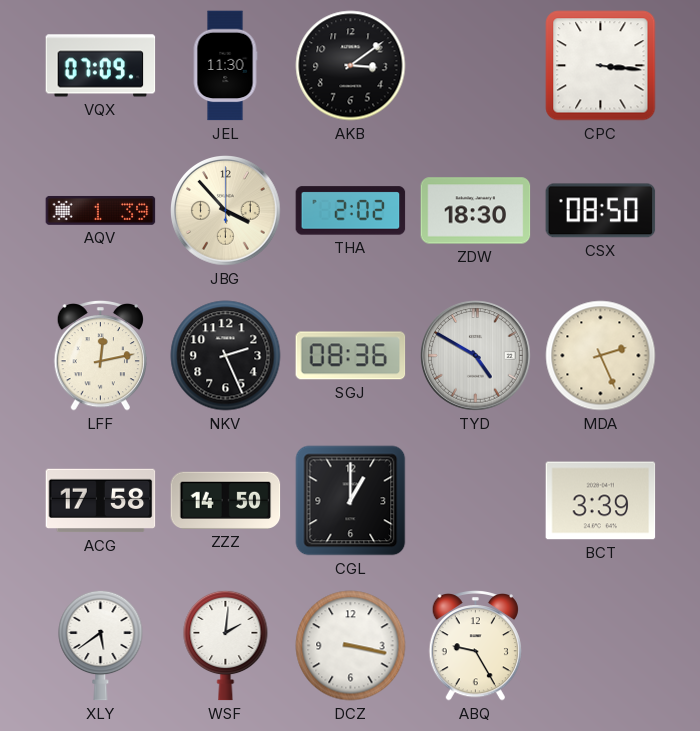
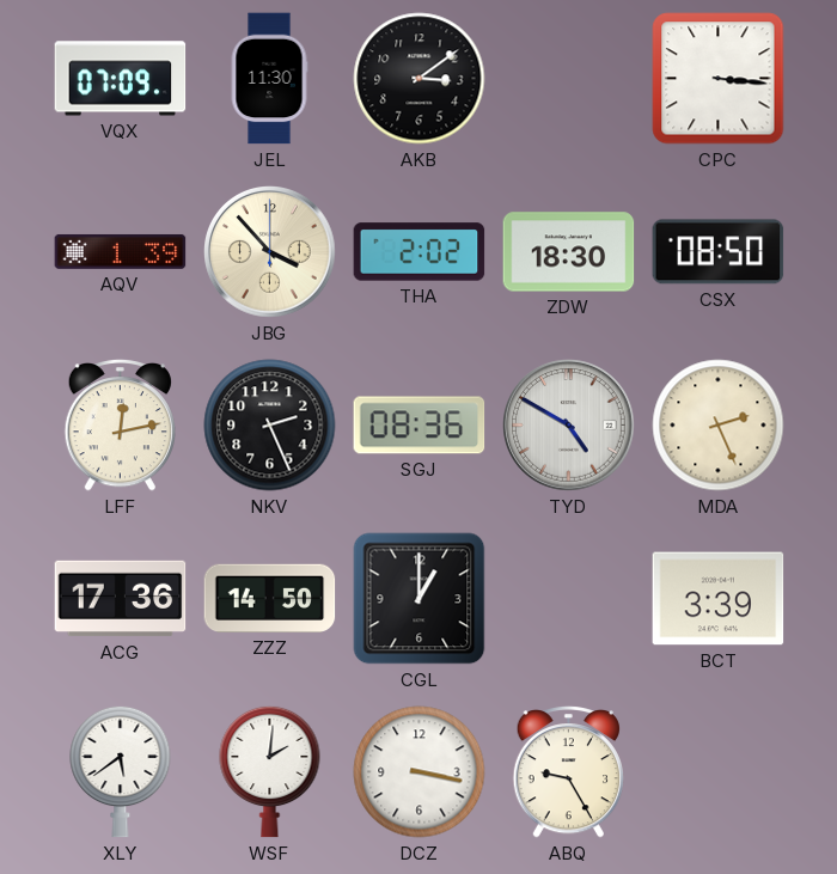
ACG: 17:58 -> 17:36
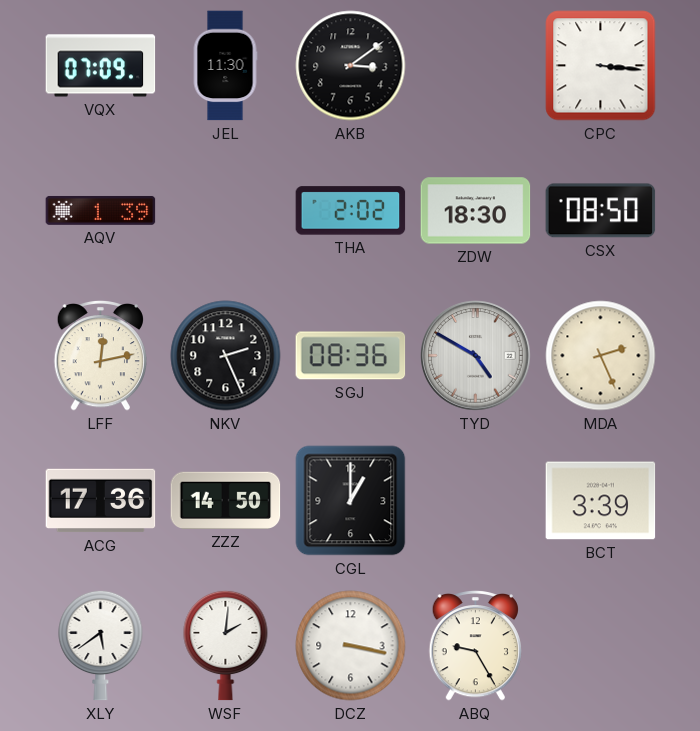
JBG: 3:53 -> none
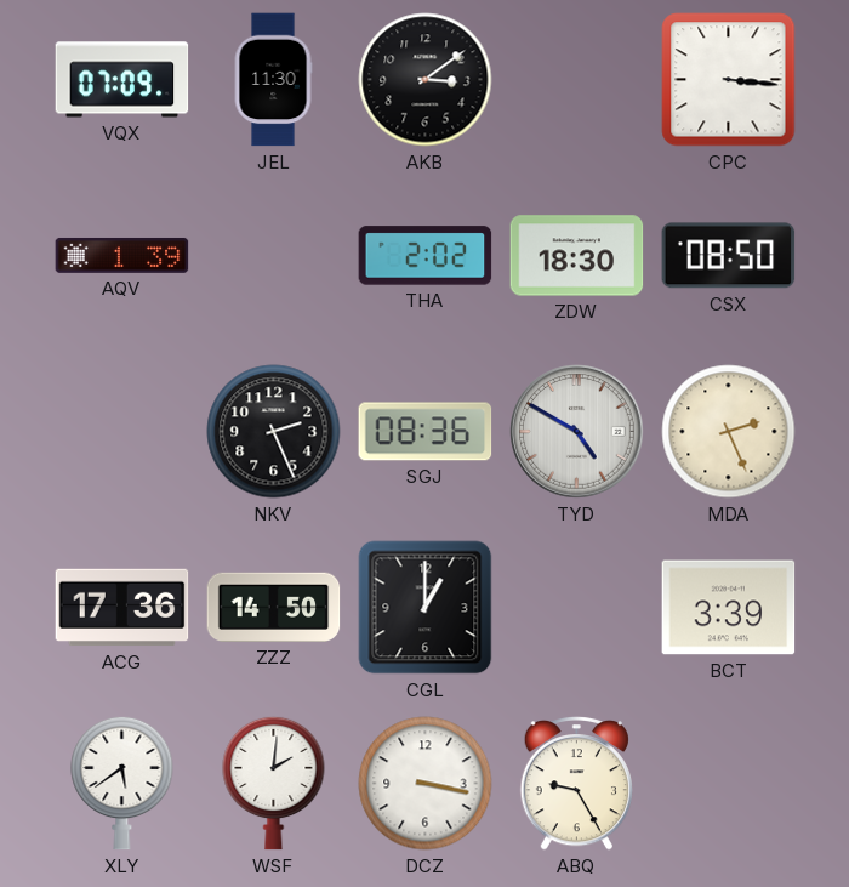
LFF: 12:13 -> none
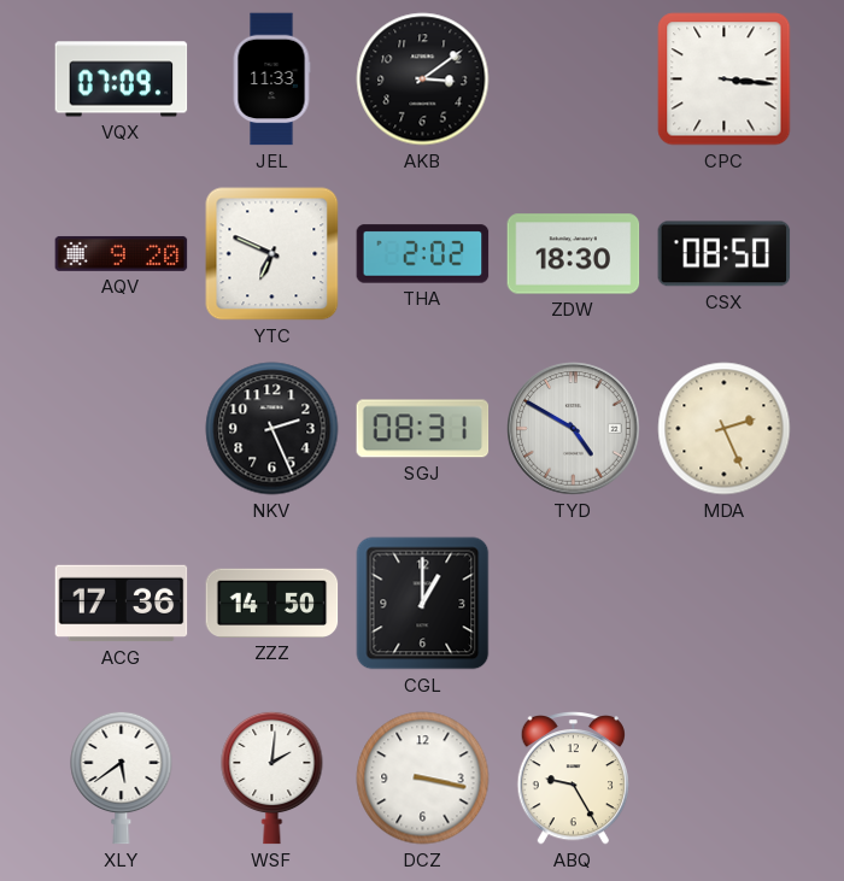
JEL: 11:30 -> 11:33
AQV: 1:39 -> 9:20
YTC: none -> 6:49
SGJ: 08:36 -> 08:31
BCT: 3:39 -> none
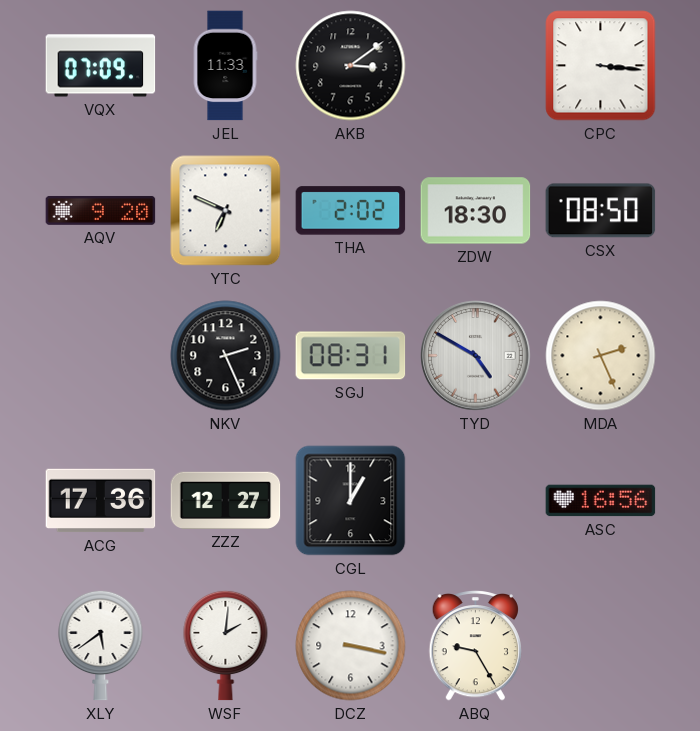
ZZZ: 14:50 -> 12:27
ASC: none -> 16:56
